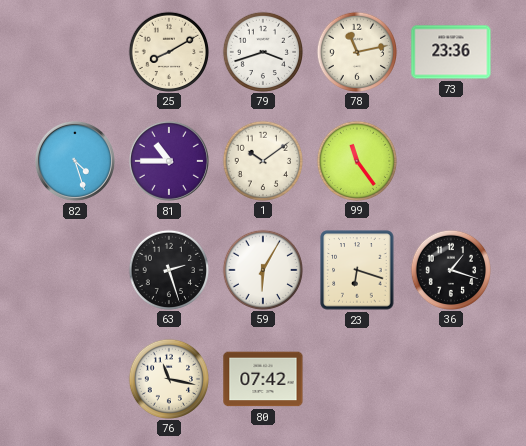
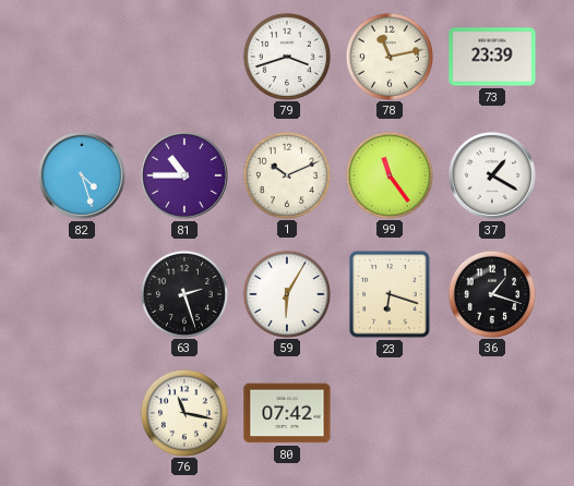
25: 8:10 -> none
73: 23:36 -> 23:39
1: 10:09 -> 10:11
37: none -> 1:20
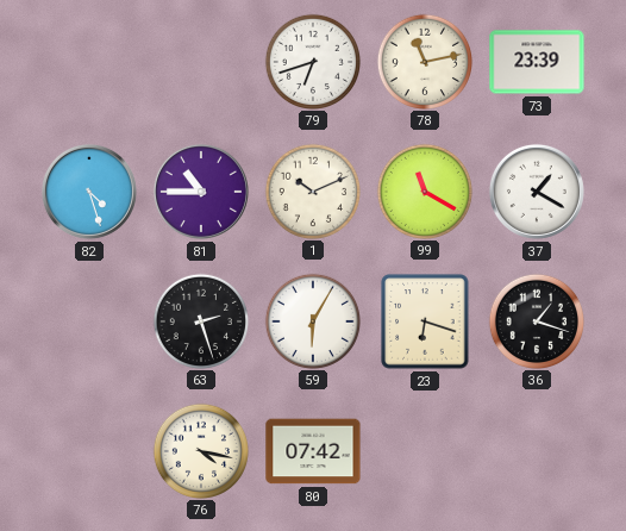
79: 3:42 -> 6:42
99: 11:24 -> 11:20
76: 11:17 -> 4:17
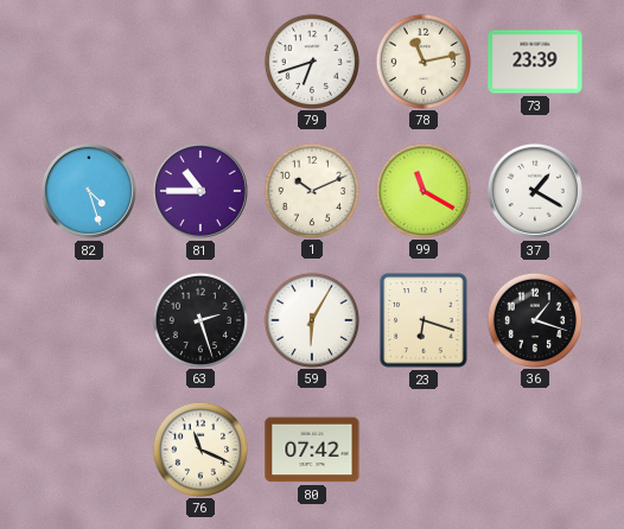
76: 4:17 -> 11:19
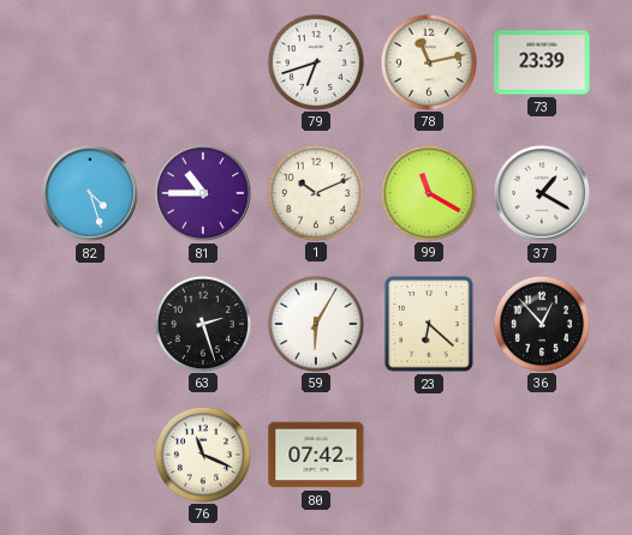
23: 6:18 -> 6:22
36: 1:18 -> 12:53
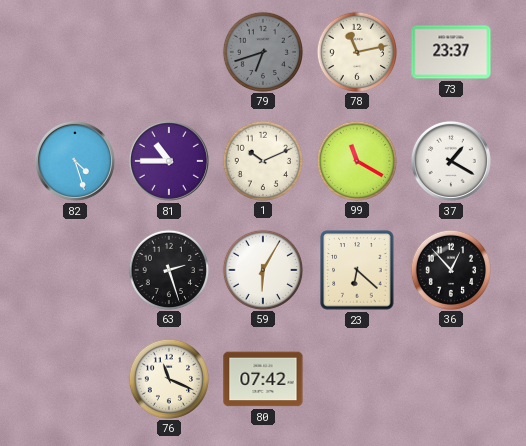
79 dial: white -> grey
73: 23:39 -> 23:37
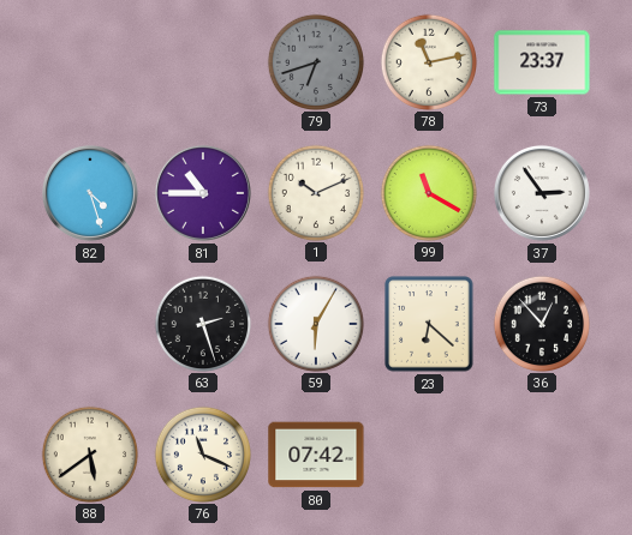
37: 1:20 -> 2:54
88: none -> 5:39
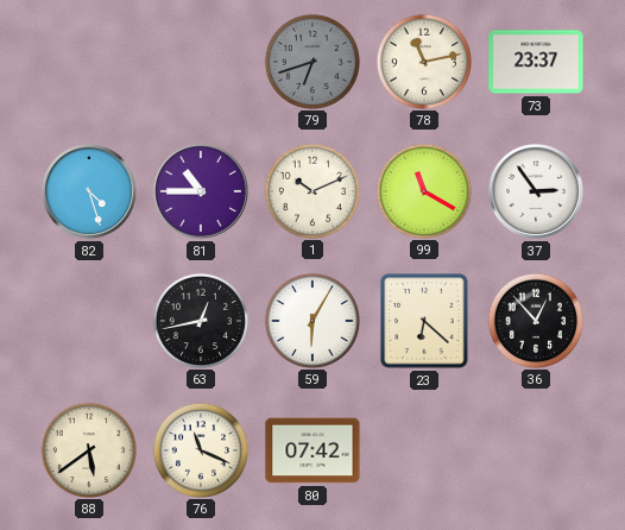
63: 2:27 -> 12:43
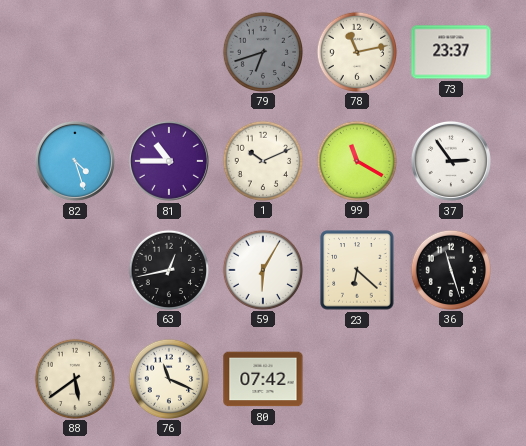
36: 12:53 -> 11:27
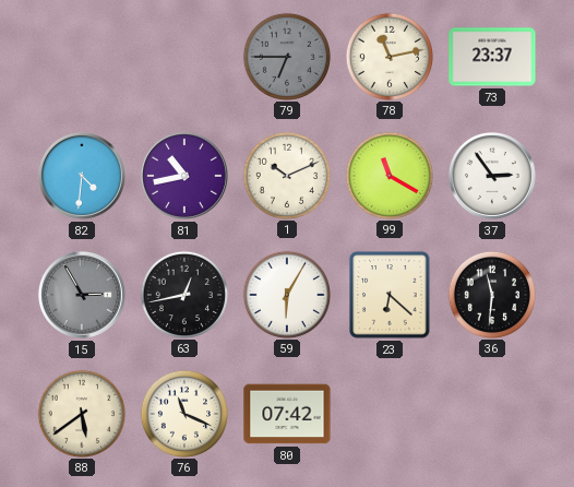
79: 6:42 -> 6:45
82: 4:27 -> 4:31
81: 10:45 -> 10:43
15: none -> 2:55
36: 11:27 -> 11:31
